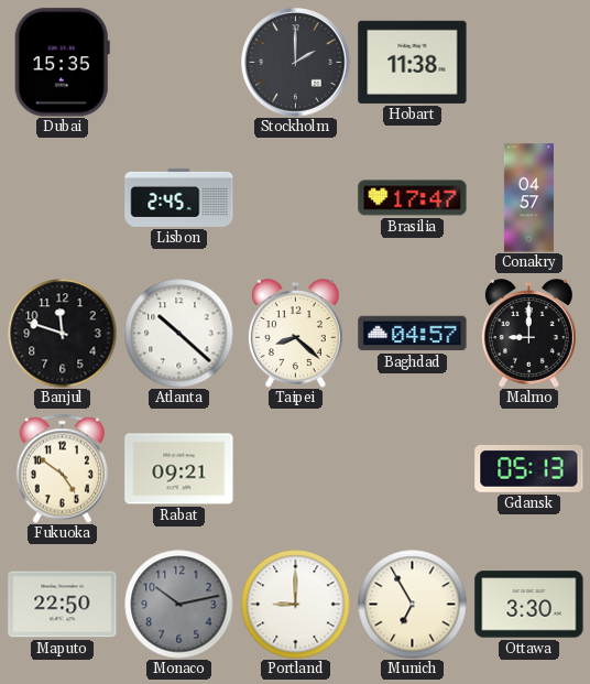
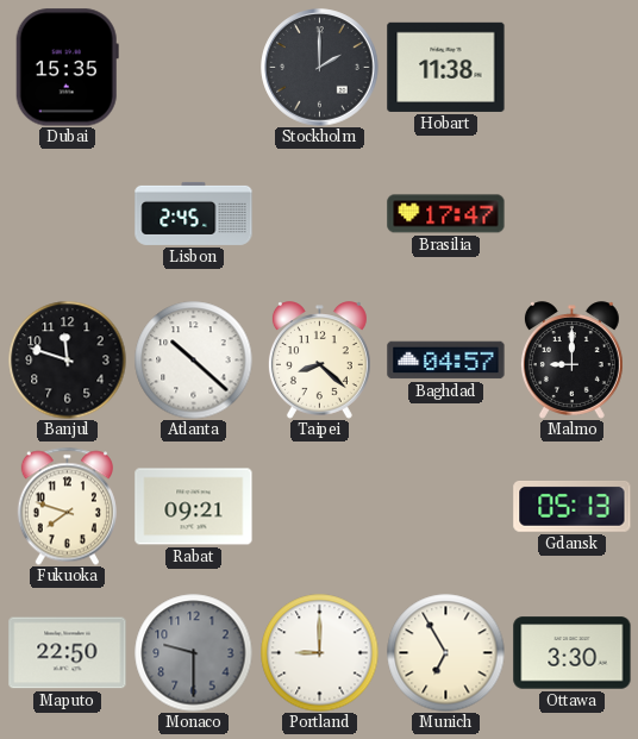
Conakry: 04:57 -> none
Fukuoka: 4:51 -> 7:48
Monaco: 10:13 -> 9:30
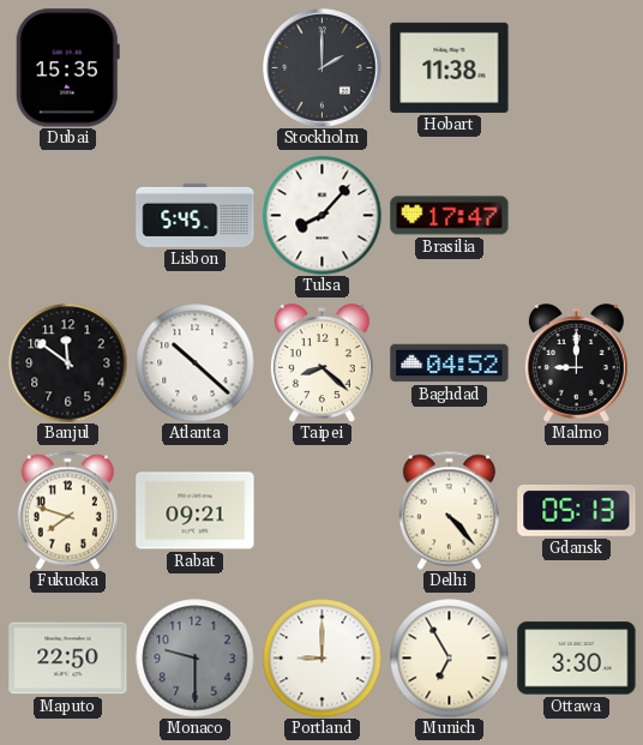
Lisbon: 2:45 -> 5:45
Tulsa: none -> 8:07
Banjul: 11:48 -> 11:51
Baghdad: 04:57 -> 04:52
Delhi: none -> 4:23
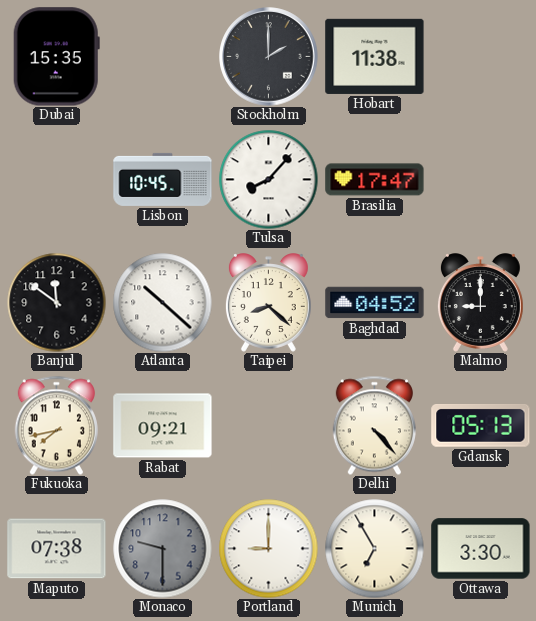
Lisbon: 5:45 -> 10:45
Fukuoka: 7:48 -> 7:43
Maputo: 22:50 -> 07:38
